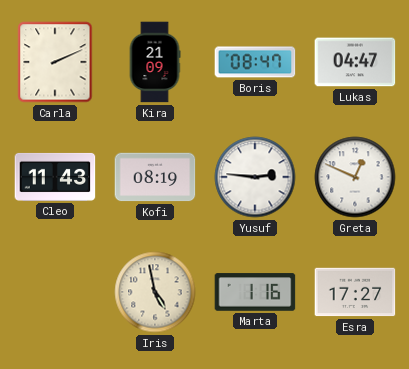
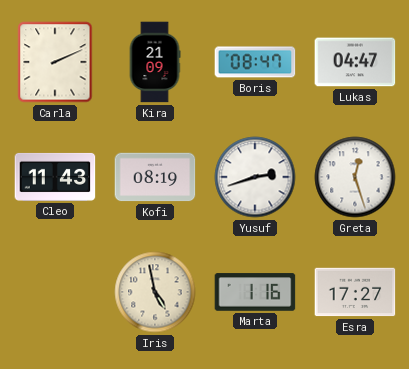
Yusuf: 2:46 -> 2:42
Greta: 12:49 -> 12:27
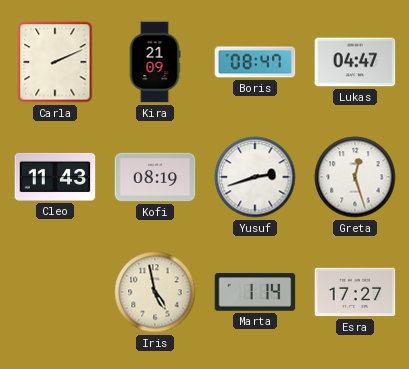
Marta: 1:16 -> 1:14
